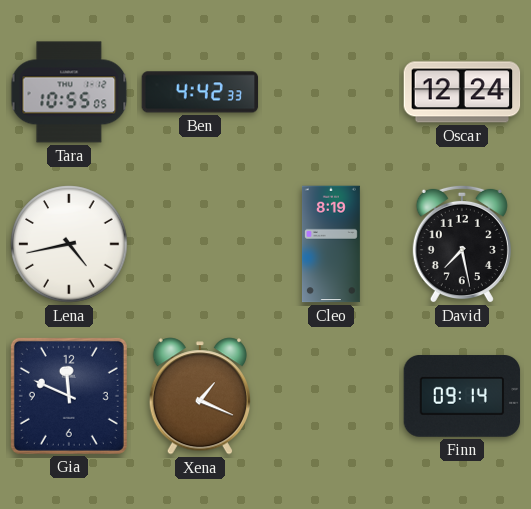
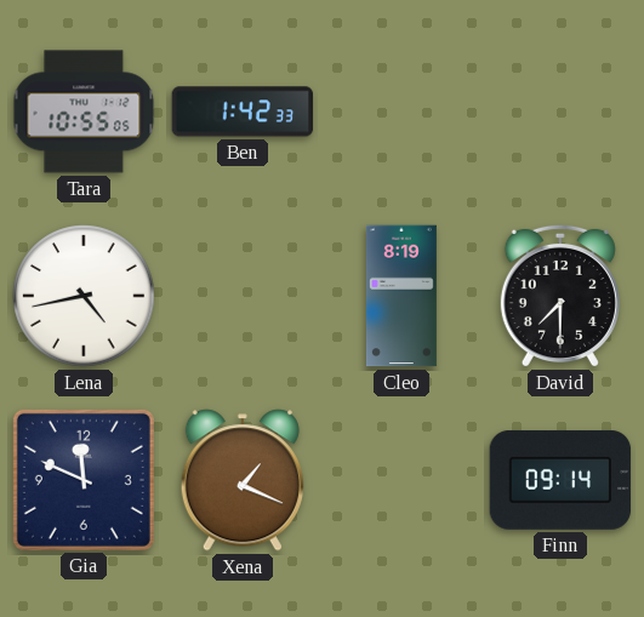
Ben: 4:42 -> 1:42
Oscar: 12:24 -> none
David: 7:28 -> 7:30
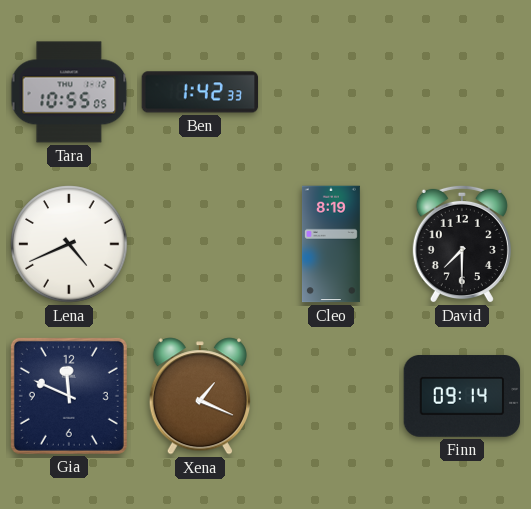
Lena: 4:43 -> 4:41
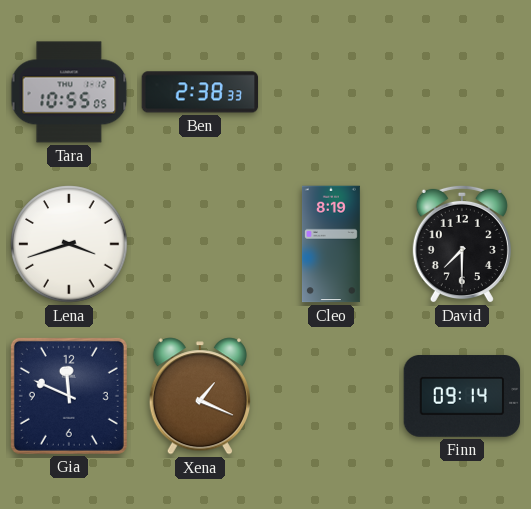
Ben: 1:42 -> 2:38
Lena: 4:41 -> 3:42
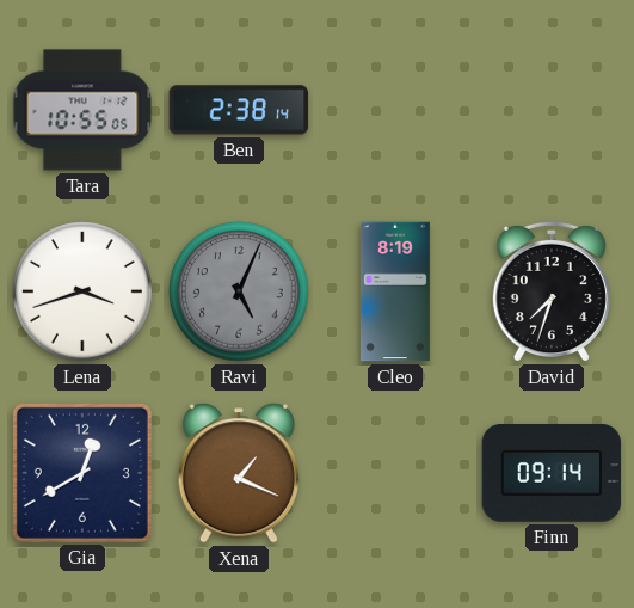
Ben: 2:38:33 -> 2:38:14
Ravi: none -> 5:04
David: 7:30 -> 7:33
Gia: 11:49 -> 12:40
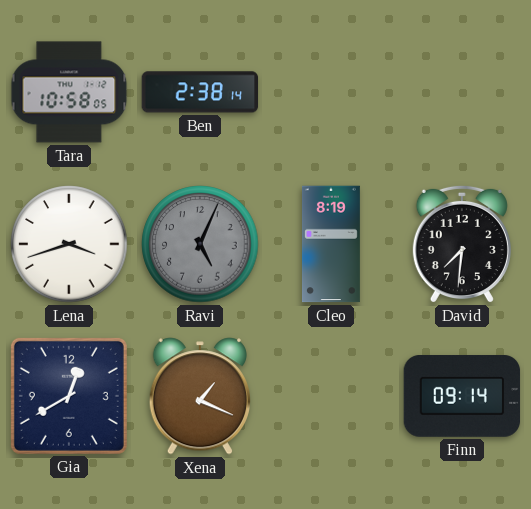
Tara: 10:55 -> 10:58
David: 7:33 -> 7:31
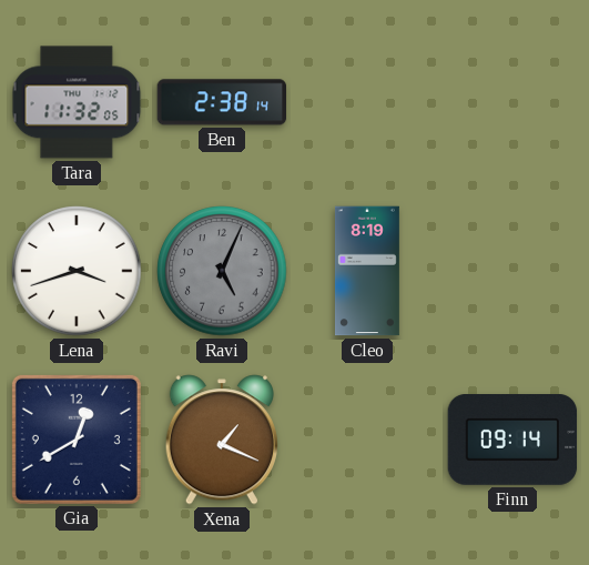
Tara: 10:58 -> 11:32
David: 7:31 -> none
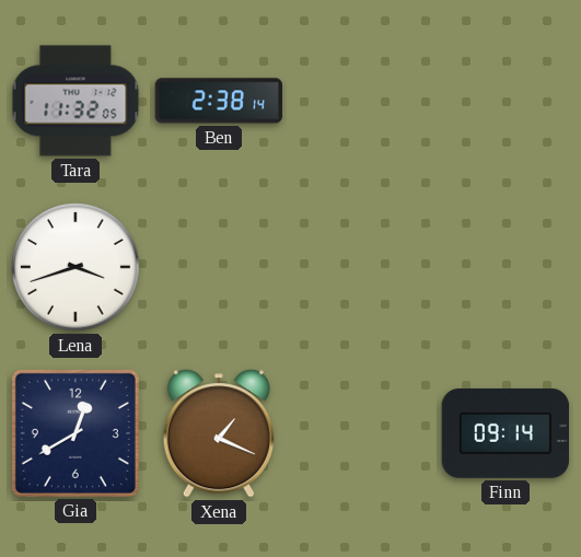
Ravi: 5:04 -> none
Cleo: 8:19 -> none
